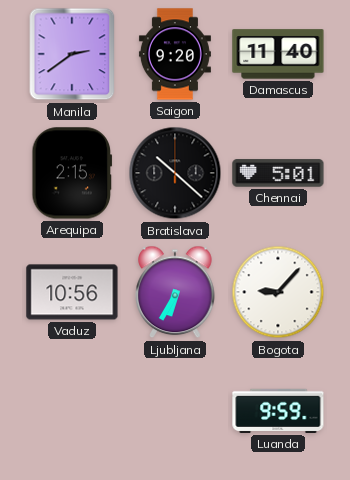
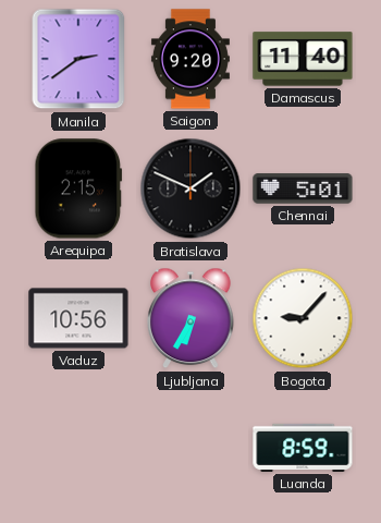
Bratislava: 10:22 -> 1:49
Luanda: 9:59 -> 8:59
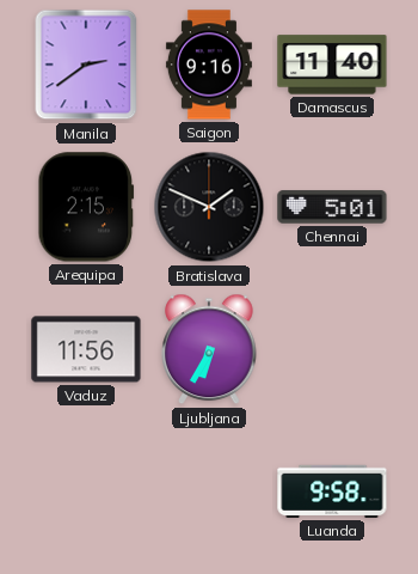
Saigon: 9:20 -> 9:16
Vaduz: 10:56 -> 11:56
Bogota: 9:07 -> none
Luanda: 8:59 -> 9:58
